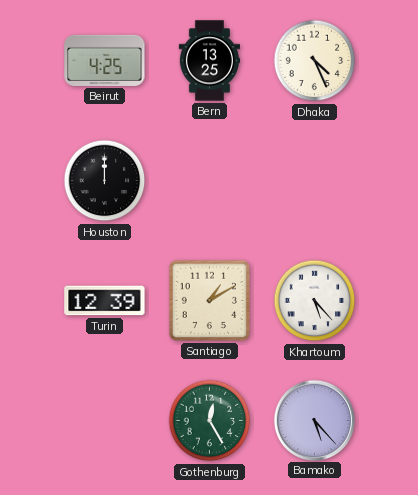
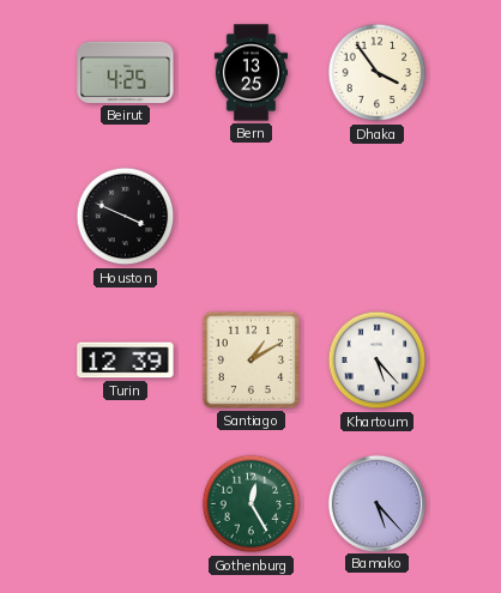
Dhaka: 4:26 -> 3:54
Houston: 12:00 -> 3:49
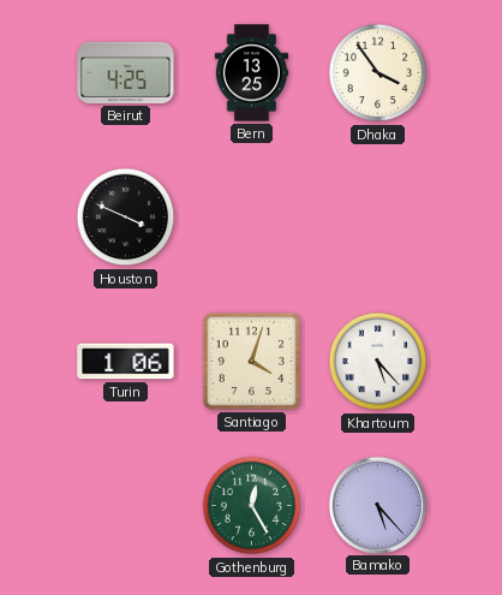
Turin: 12:39 -> 1:06
Santiago: 1:10 -> 4:03
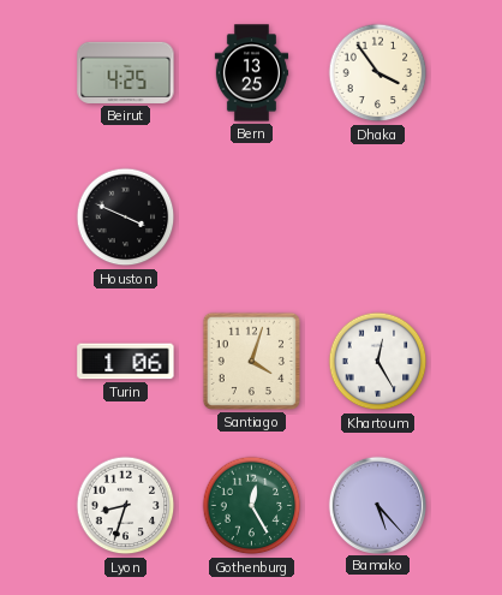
Khartoum: 5:23 -> 12:25
Lyon: none -> 8:33
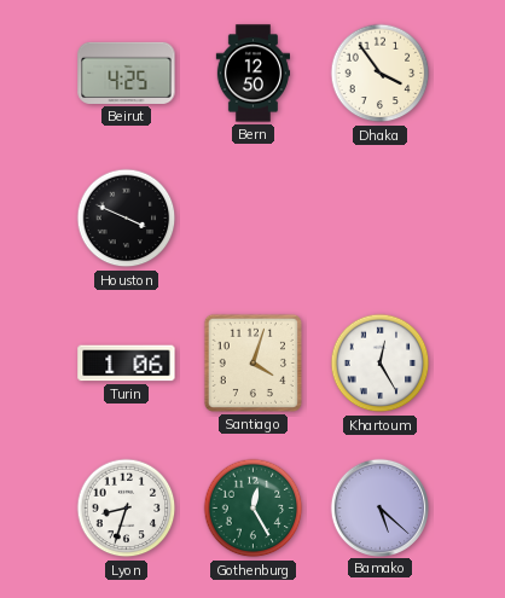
Bern: 13:25 -> 12:50
Bamako: 5:23 -> 5:22
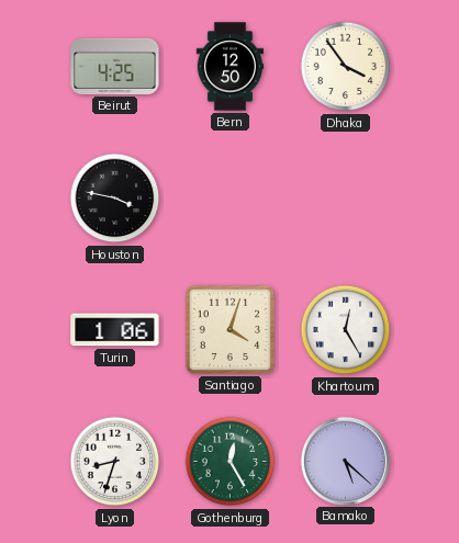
Houston: 3:49 -> 3:47
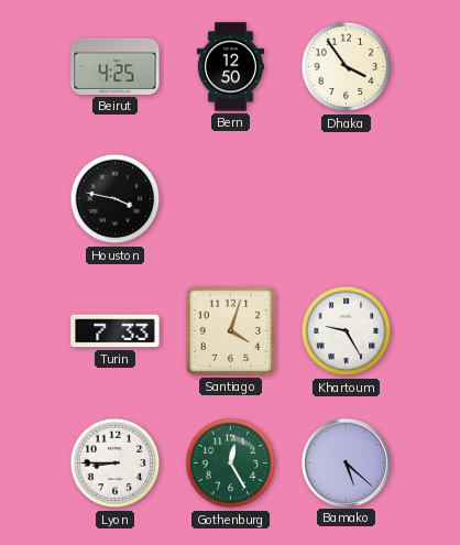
Turin: 1:06 -> 7:33
Khartoum: 12:25 -> 9:25
Lyon: 8:33 -> 8:45
